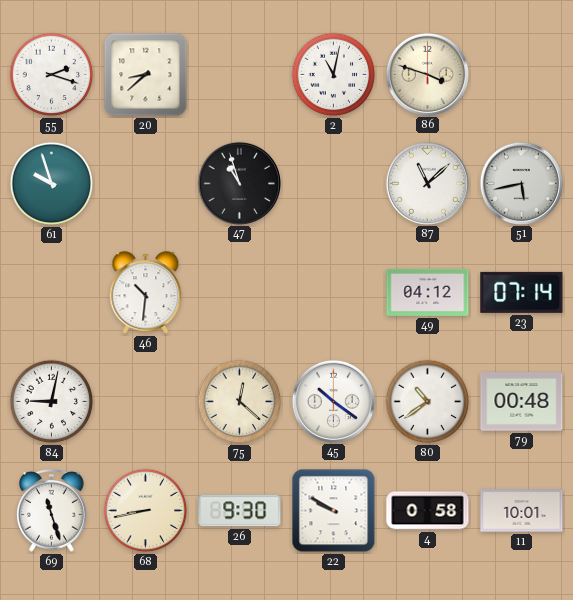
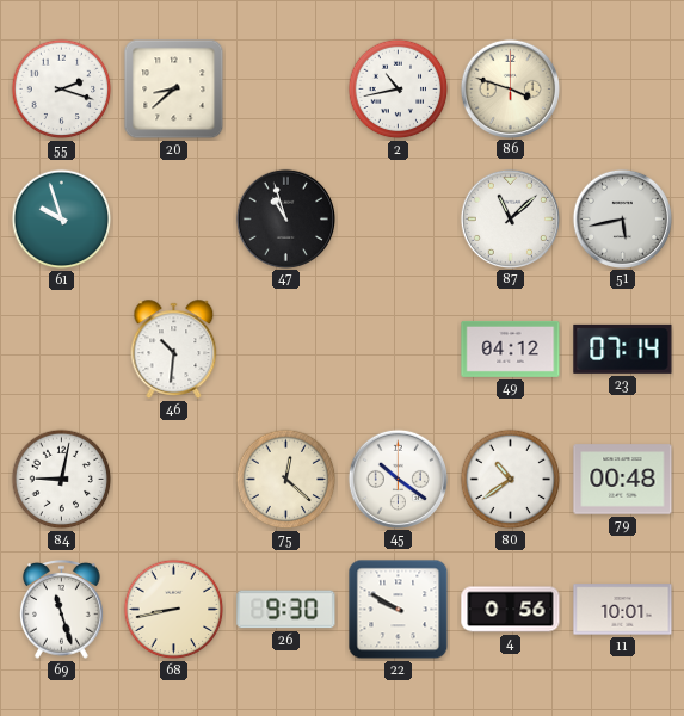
2: 11:02 -> 10:43
4: 0:58 -> 0:56
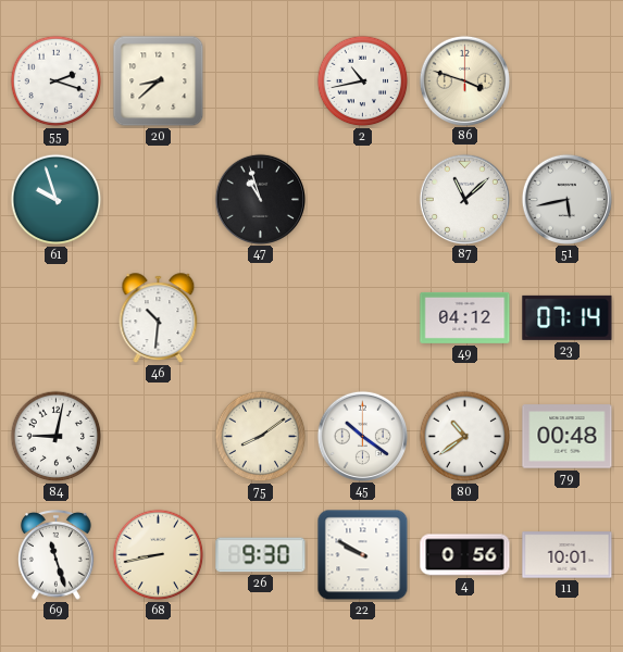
75: 12:22 -> 8:09
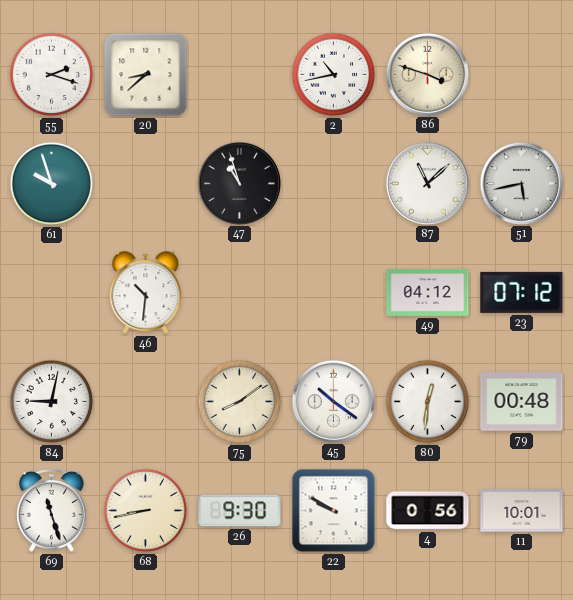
23: 07:14 -> 07:12
80: 10:39 -> 12:31
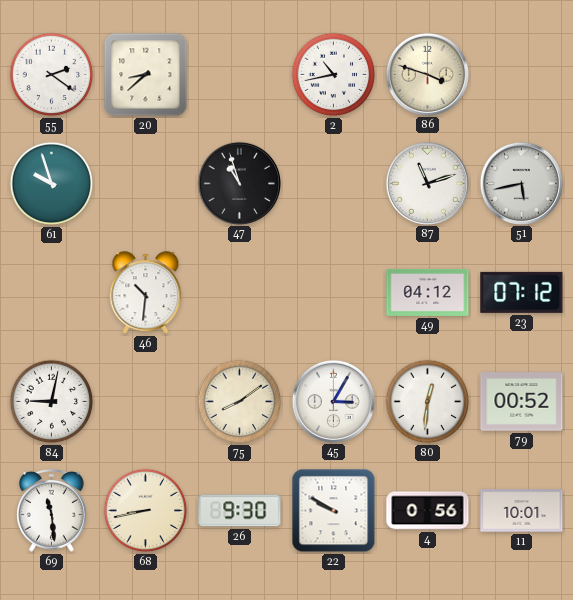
55: 2:18 -> 2:21
87: 11:08 -> 11:12
45: 10:21 -> 3:05
79: 00:48 -> 00:52
69: 11:27 -> 11:29
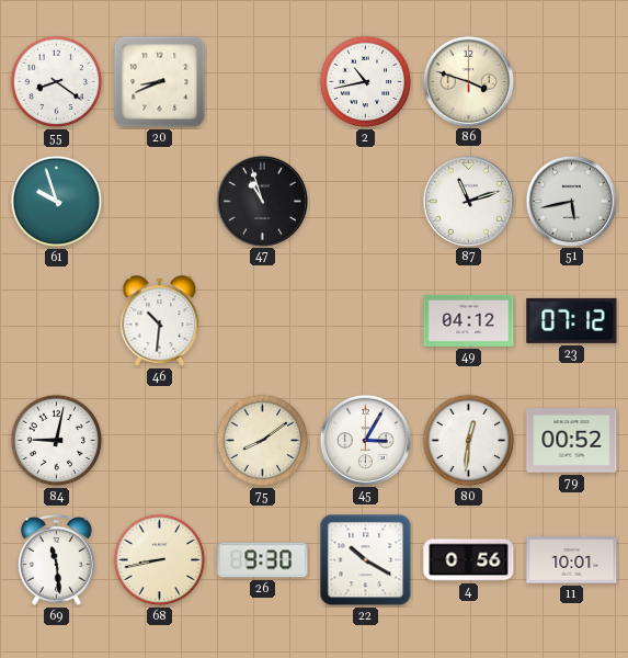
55: 2:21 -> 8:21
20: 8:38 -> 8:41
22: 9:50 -> 10:20
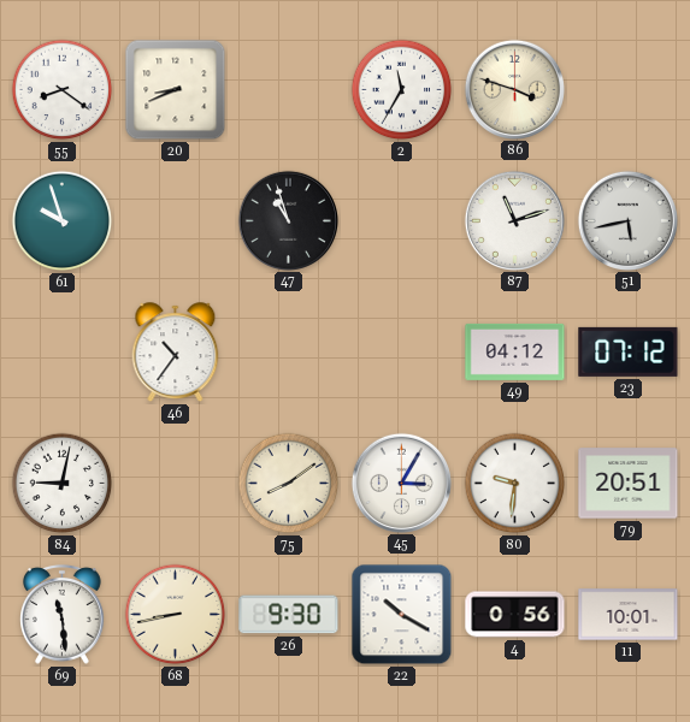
2: 10:43 -> 11:35
46: 10:31 -> 10:36
80: 12:31 -> 9:31
79: 00:52 -> 20:51
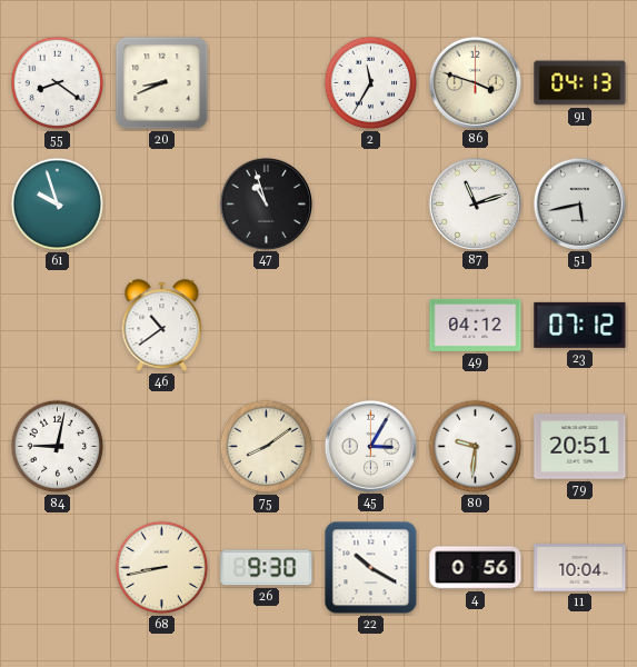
91: none -> 04:13
46: 10:36 -> 10:39
69: 11:29 -> none
11: 10:01 -> 10:04
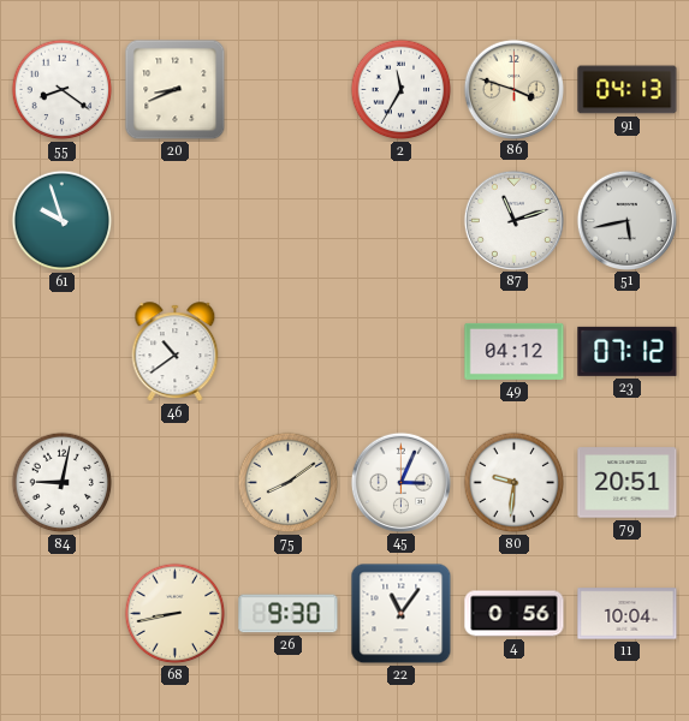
47: 10:57 -> none
45: 3:05 -> 3:04
22: 10:20 -> 11:06
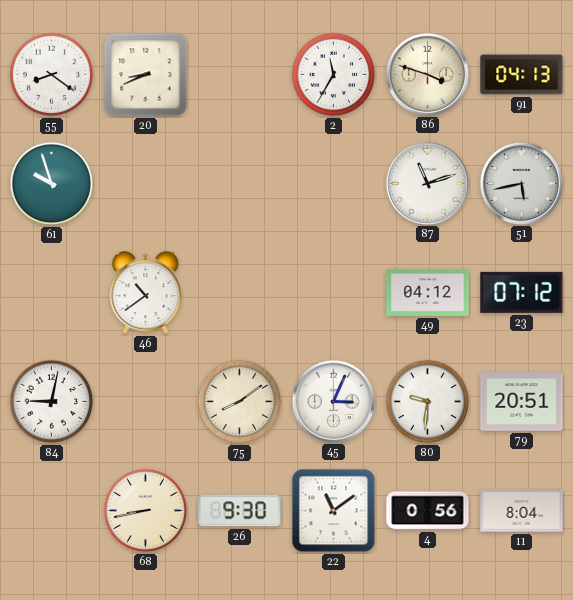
22: 11:06 -> 11:09
11: 10:04 -> 8:04
